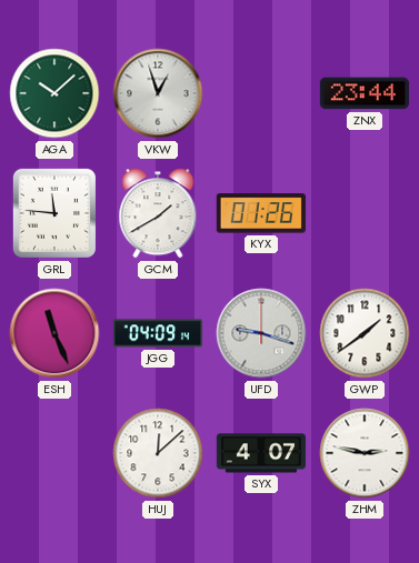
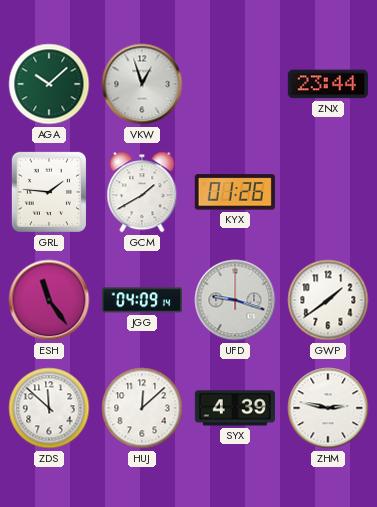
GRL: 11:46 -> 1:46
ESH: 11:26 -> 11:24
ZDS: none -> 11:52
SYX: 4:07 -> 4:39
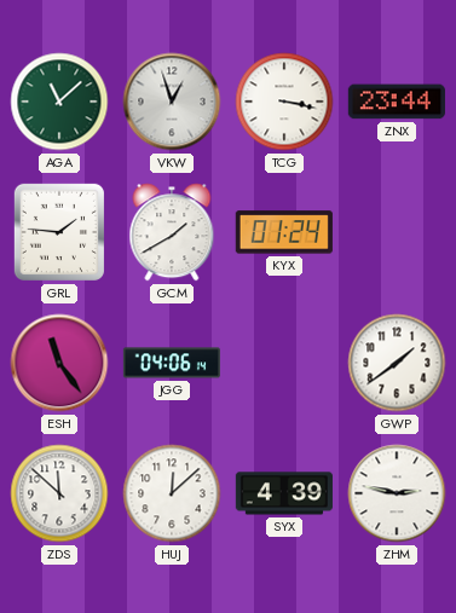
AGA: 10:08 -> 11:08
TCG: none -> 3:17
KYX: 01:26 -> 01:24
JGG: 04:09 -> 04:06
UFD: 9:18 -> none
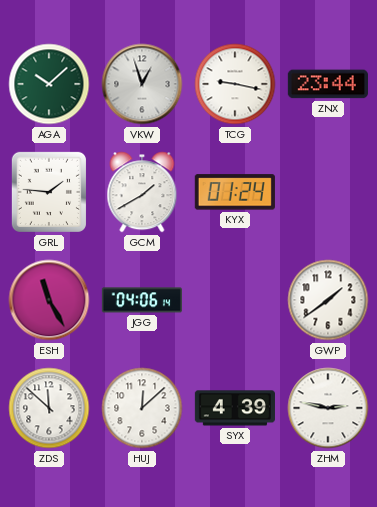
AGA: 11:08 -> 10:08
TCG: 3:17 -> 9:17
ESH: 11:24 -> 11:25
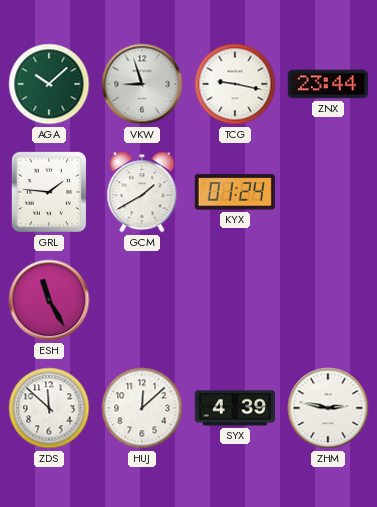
VKW: 12:57 -> 8:57
JGG: 04:06 -> none
GWP: 1:39 -> none
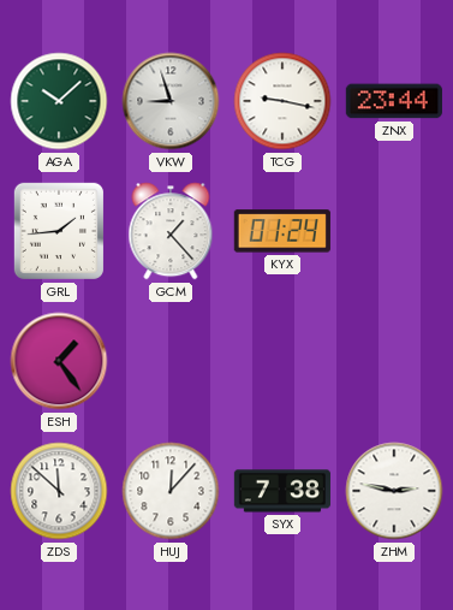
GRL: 1:46 -> 1:44
GCM: 1:40 -> 1:23
ESH: 11:25 -> 1:24
HUJ: 12:08 -> 12:07
SYX: 4:39 -> 7:38
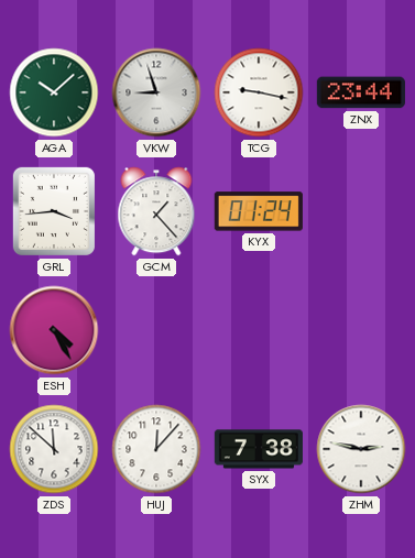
GRL: 1:44 -> 3:44
ESH: 1:24 -> 4:25
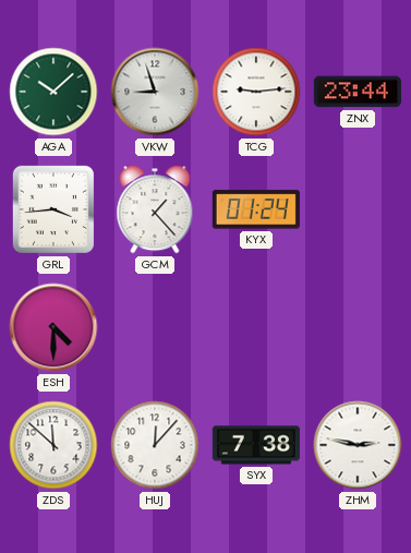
TCG: 9:17 -> 9:14
ESH: 4:25 -> 4:30
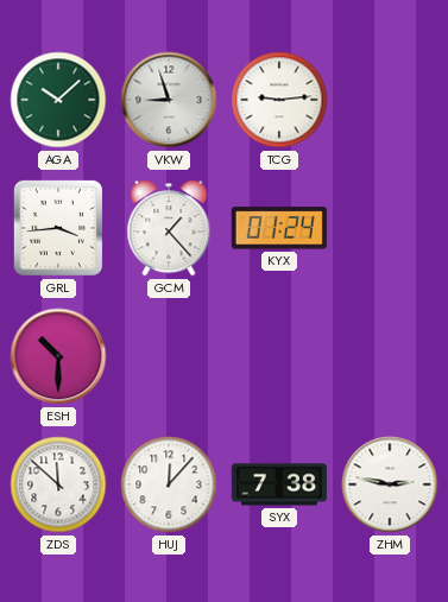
ZNX: 23:44 -> none
ESH: 4:30 -> 10:30
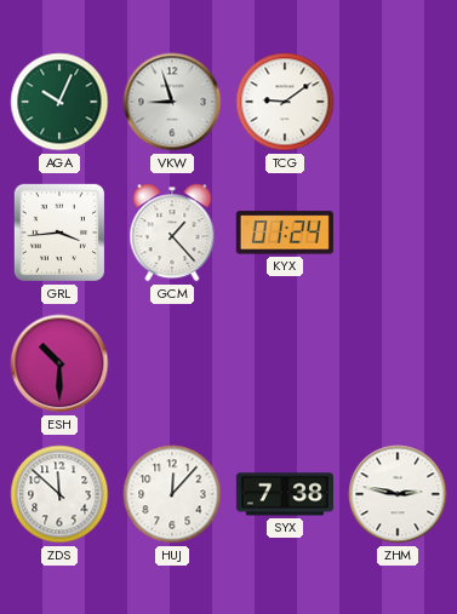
AGA: 10:08 -> 10:04
TCG: 9:14 -> 9:09
